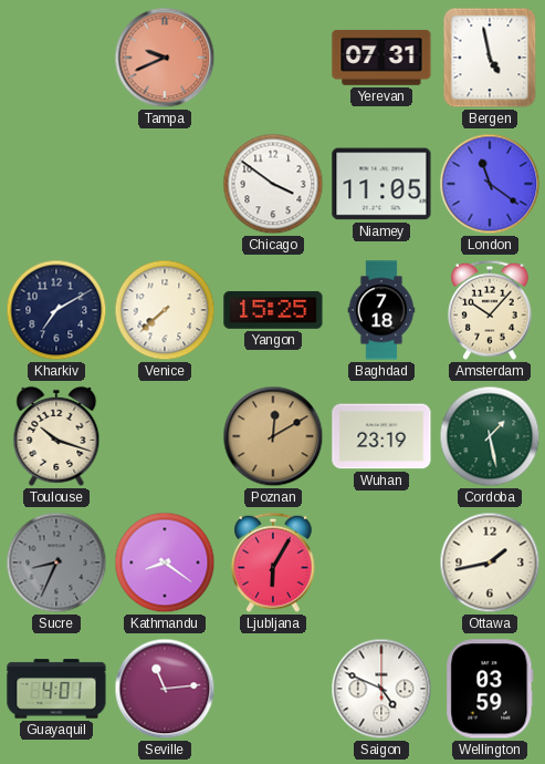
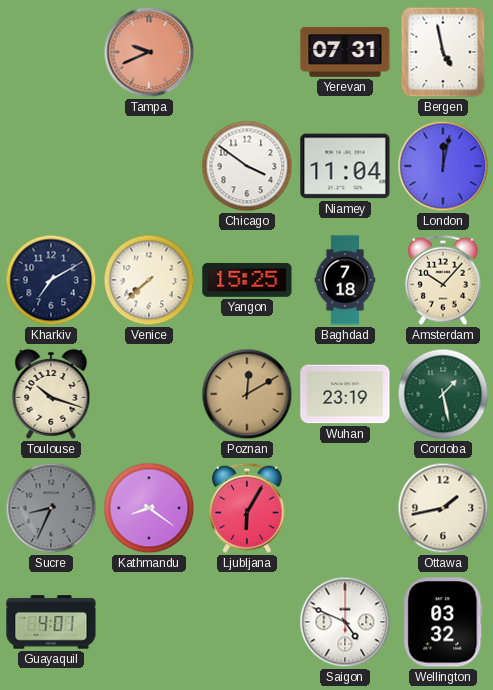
Niamey: 11:05 -> 11:04
London: 11:21 -> 12:02
Seville: 11:14 -> none
Wellington: 03:59 -> 03:32
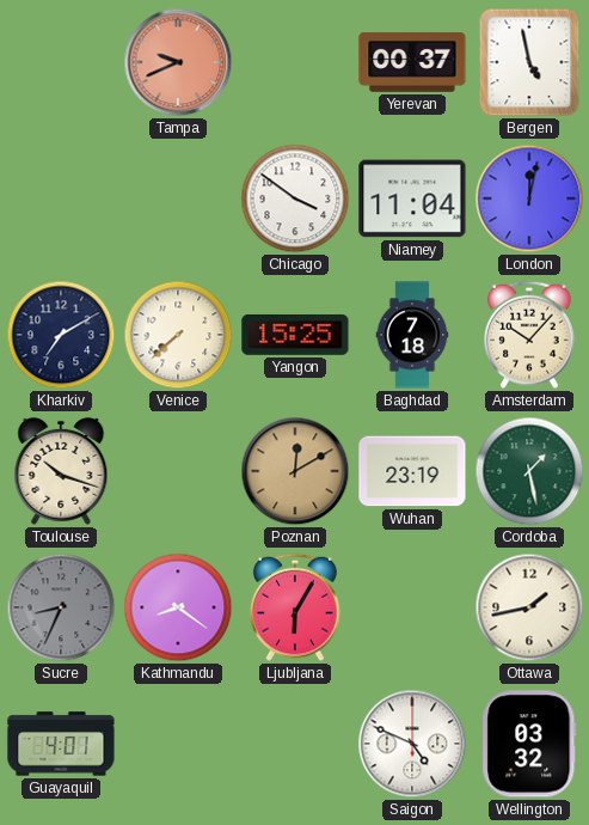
Yerevan: 07:31 -> 00:37
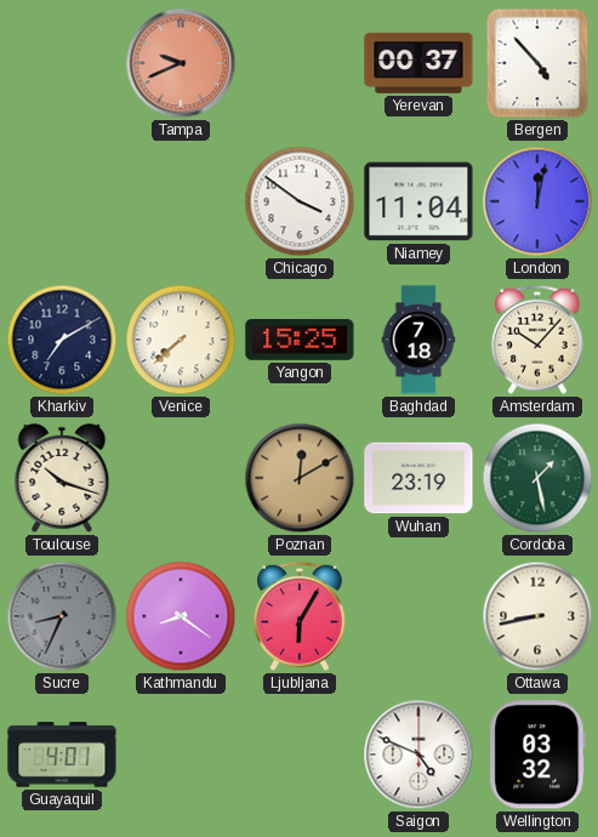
Bergen: 4:58 -> 4:53
Ottawa: 1:43 -> 8:43
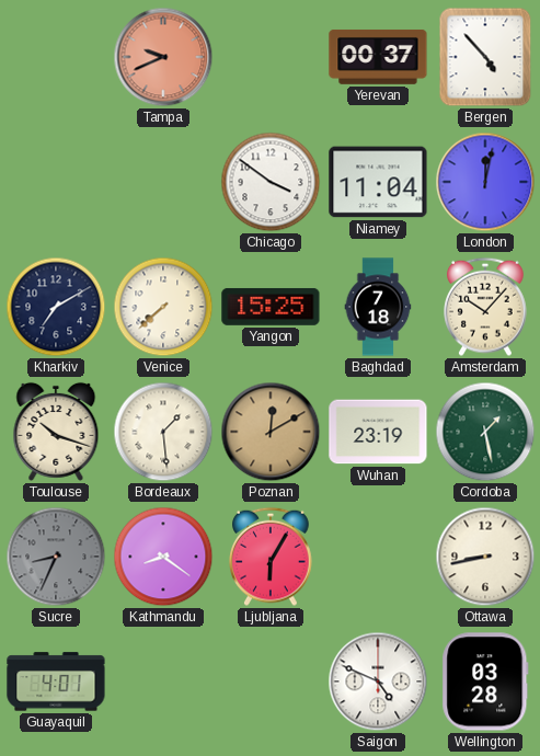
Bordeaux: none -> 1:29
Wellington: 03:32 -> 03:28
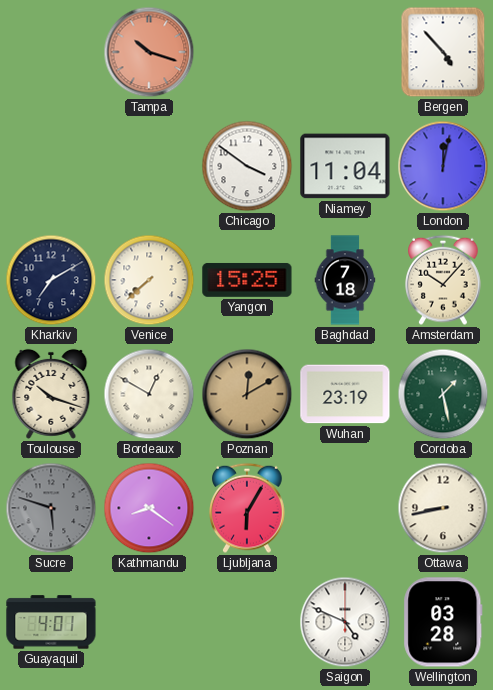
Tampa: 9:41 -> 10:18
Yerevan: 00:37 -> none
Bordeaux: 1:29 -> 12:50
Sucre: 8:34 -> 5:48
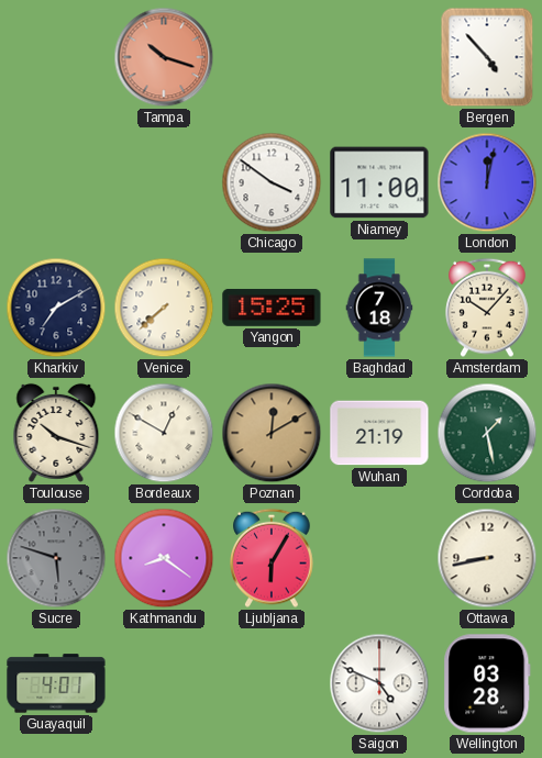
Niamey: 11:04 -> 11:00
Wuhan: 23:19 -> 21:19
